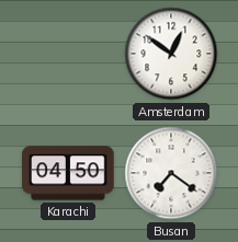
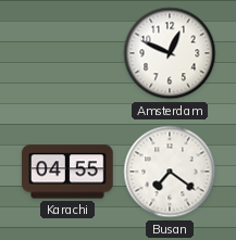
Amsterdam: 12:51 -> 12:49
Karachi: 04:50 -> 04:55
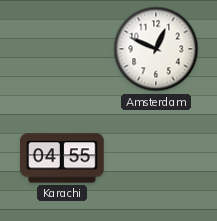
Busan: 7:21 -> none
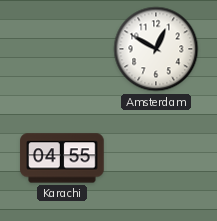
Amsterdam: 12:49 -> 12:50
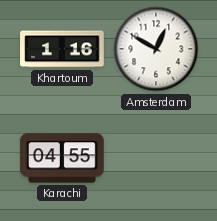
Khartoum: none -> 1:16
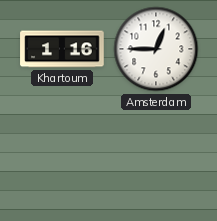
Amsterdam: 12:50 -> 12:45
Karachi: 04:55 -> none
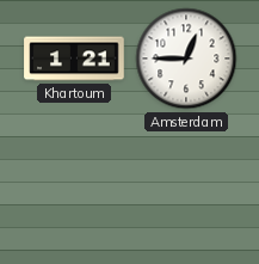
Khartoum: 1:16 -> 1:21
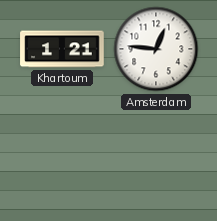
Amsterdam: 12:45 -> 12:46
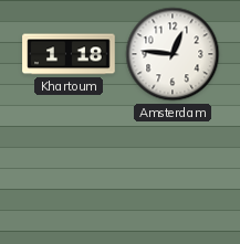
Khartoum: 1:21 -> 1:18
